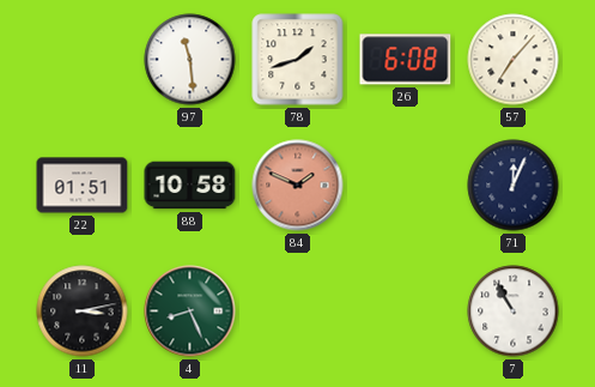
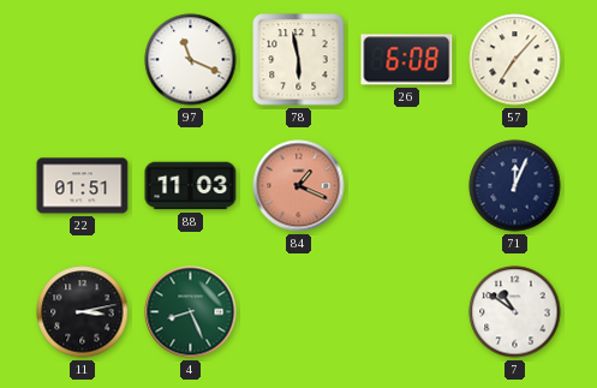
97: 11:29 -> 11:19
78: 1:42 -> 5:58
88: 10:58 -> 11:03
84: 1:49 -> 1:19
7: 10:55 -> 10:51
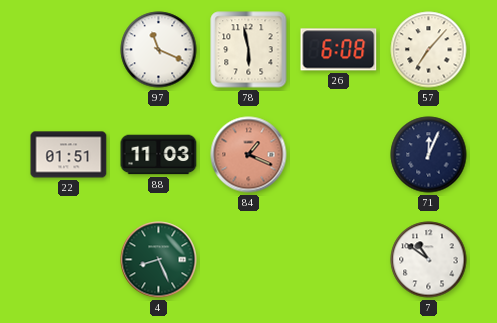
11: 3:13 -> none
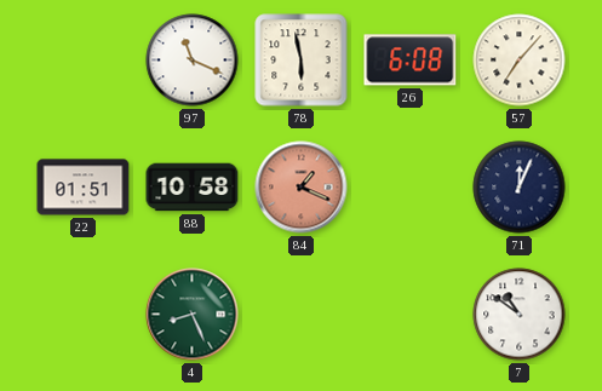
88: 11:03 -> 10:58
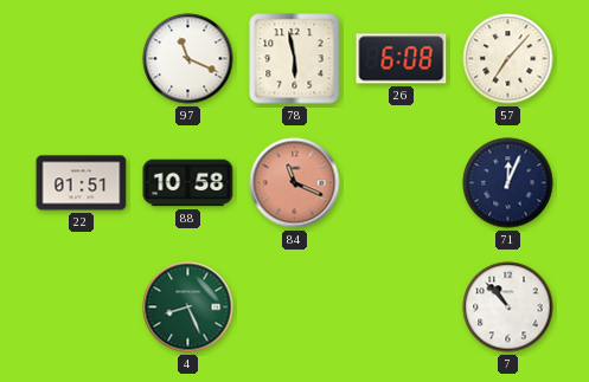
84: 1:19 -> 11:19
7: 10:51 -> 10:53
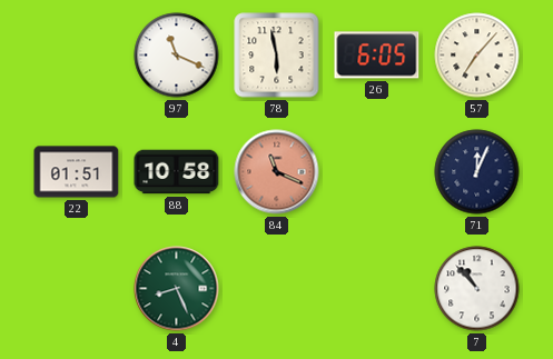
26: 6:08 -> 6:05
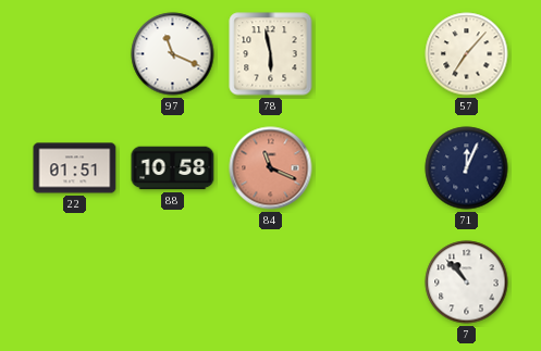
26: 6:05 -> none
4: 8:26 -> none
